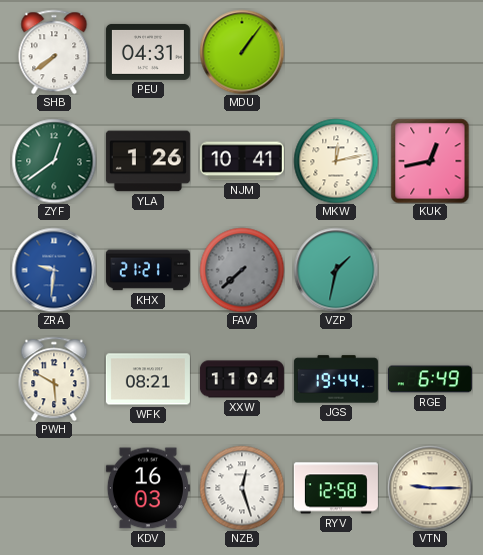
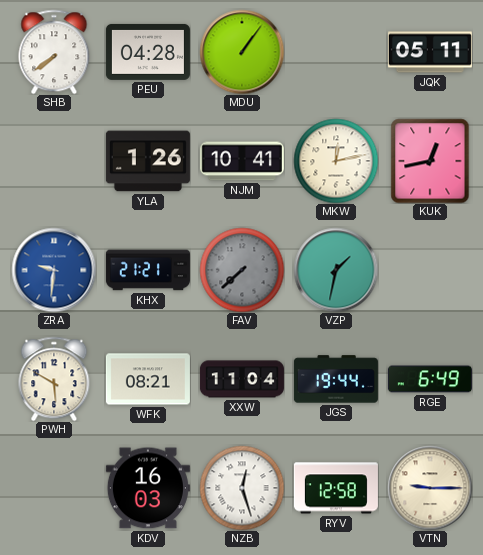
PEU: 04:31 -> 04:28
JQK: none -> 05:11
ZYF: 12:39 -> none
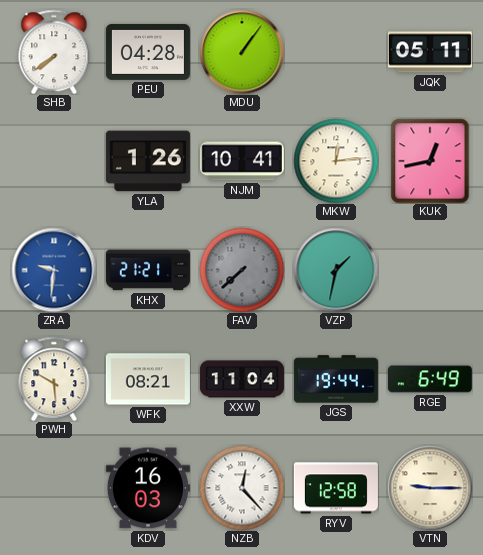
MKW: 12:13 -> 12:14
NZB: 12:27 -> 12:23
